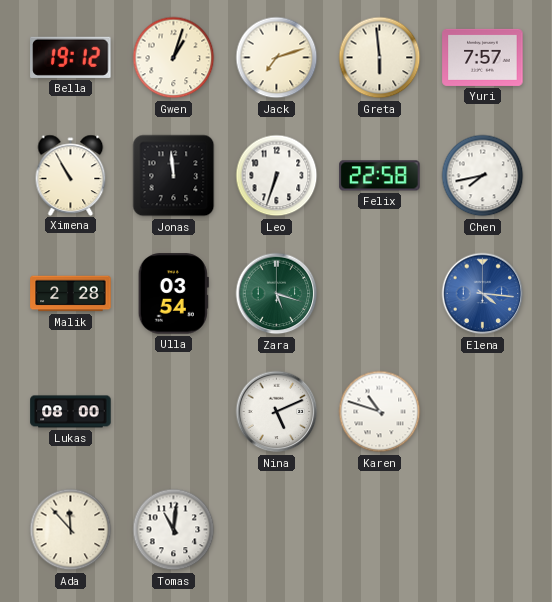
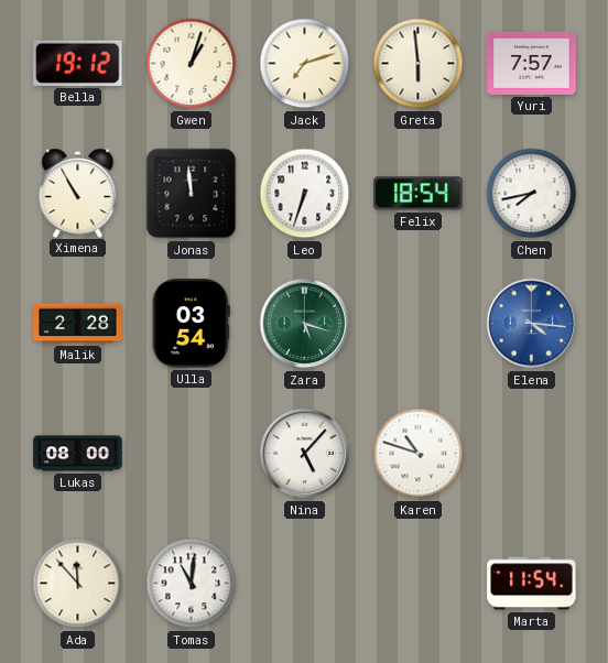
Felix: 22:58 -> 18:54
Nina: 5:11 -> 5:07
Marta: none -> 11:54
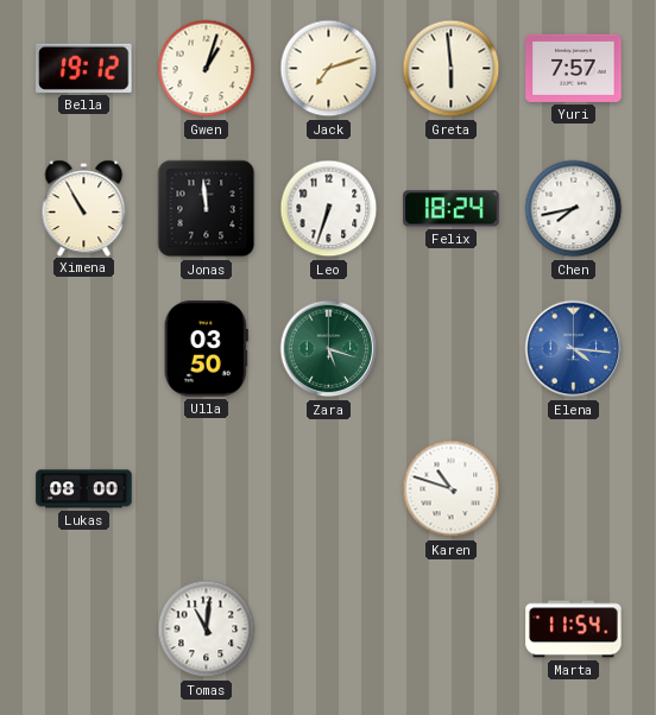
Felix: 18:54 -> 18:24
Malik: 2:28 -> none
Ulla: 03:54 -> 03:50
Nina: 5:07 -> none
Ada: 11:53 -> none
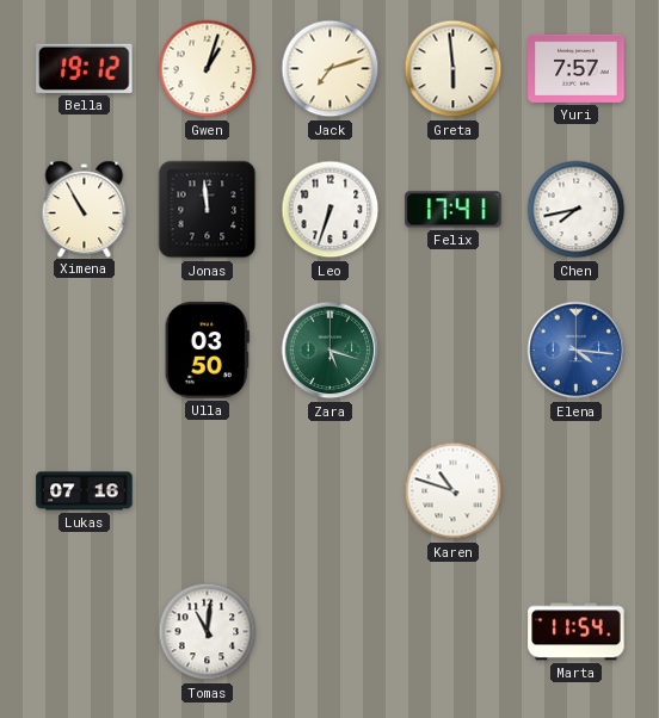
Felix: 18:24 -> 17:41
Lukas: 08:00 -> 07:16
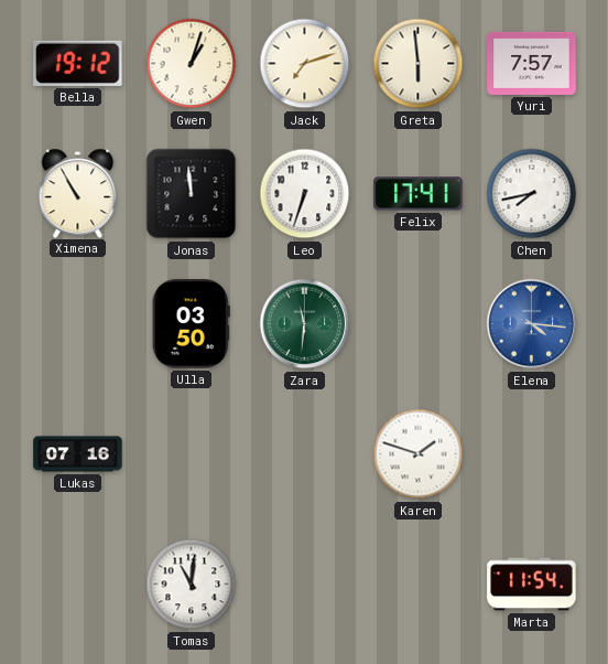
Zara: 5:18 -> 11:31
Karen: 10:48 -> 1:48
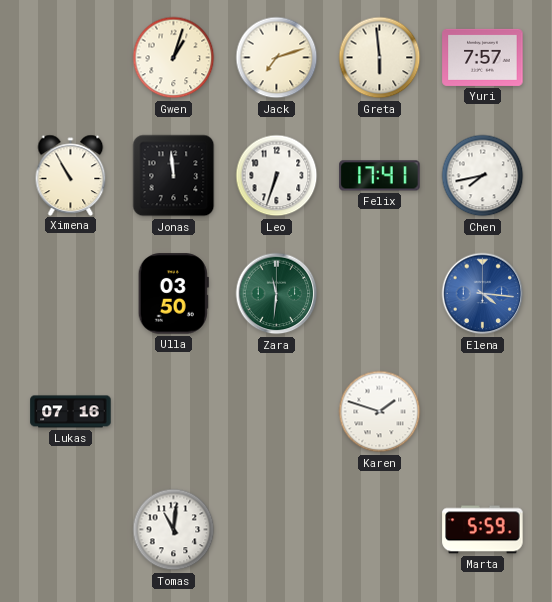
Bella: 19:12 -> none
Marta: 11:54 -> 5:59
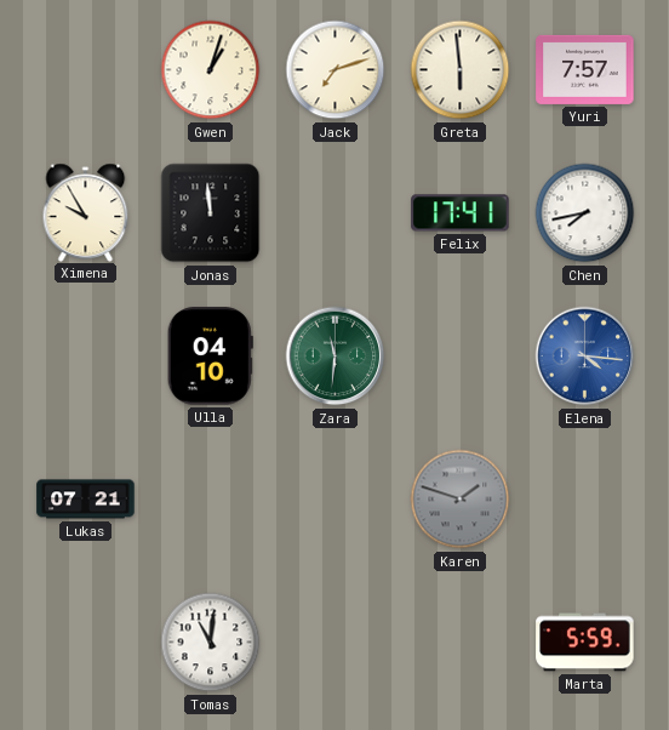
Ximena: 10:55 -> 9:55
Leo: 6:33 -> none
Ulla: 03:50 -> 04:10
Lukas: 07:16 -> 07:21
Karen dial: white -> grey
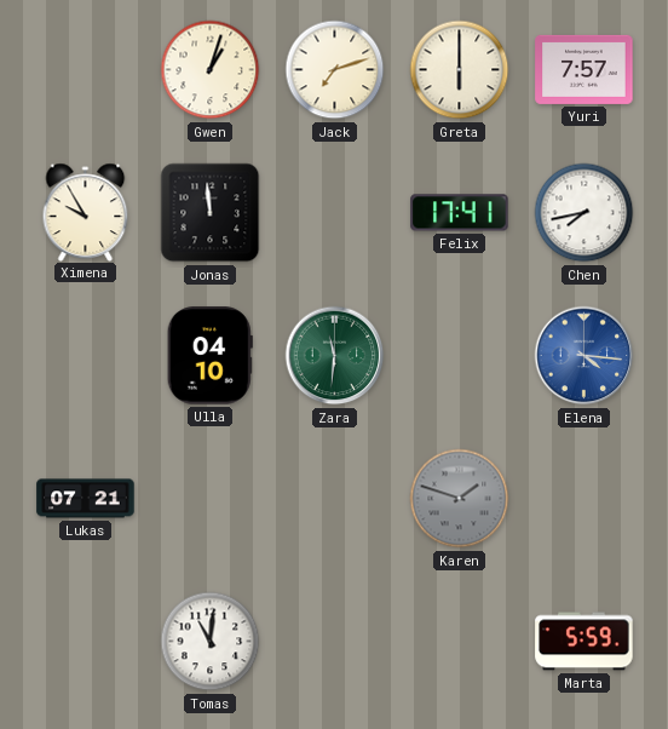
Greta: 5:59 -> 6:00
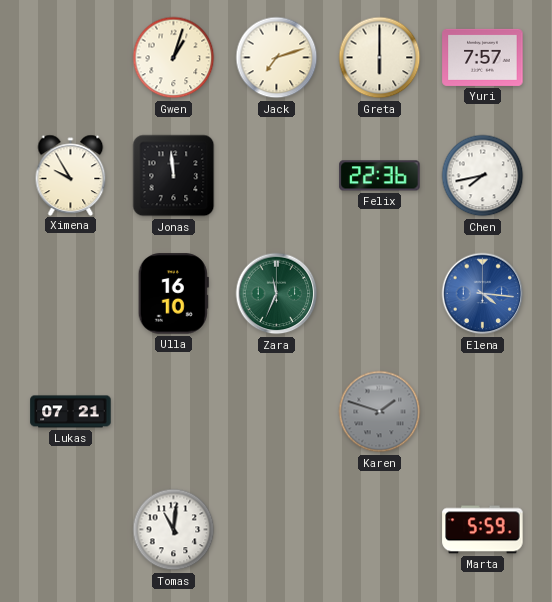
Felix: 17:41 -> 22:36
Ulla: 04:10 -> 16:10
Zara: 11:31 -> 11:34
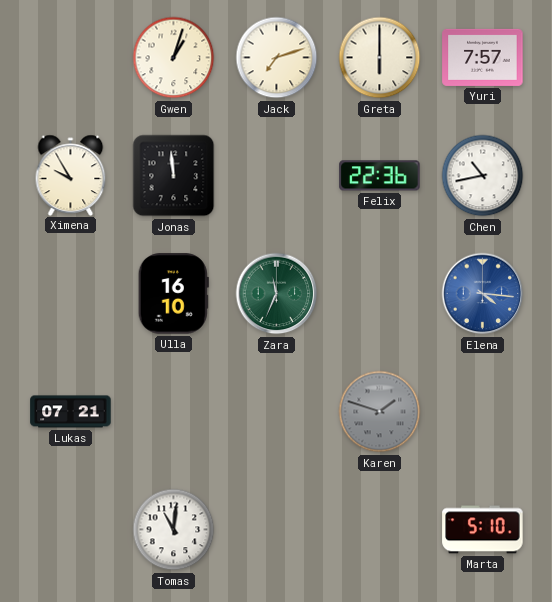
Chen: 7:43 -> 10:43
Marta: 5:59 -> 5:10
